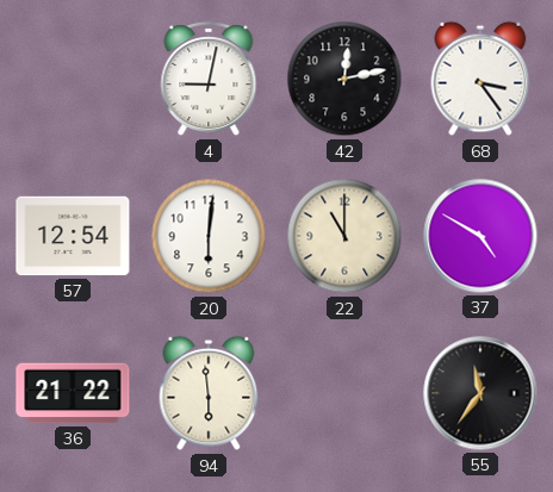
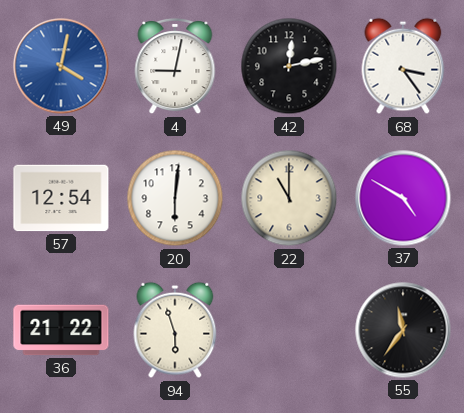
49: none -> 4:02
94: 5:59 -> 5:57
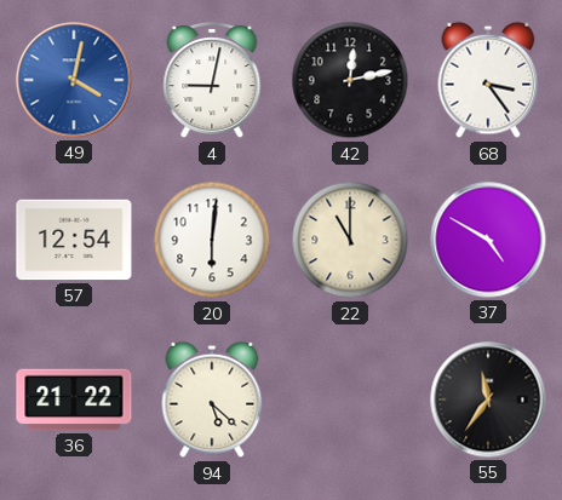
94: 5:57 -> 5:22
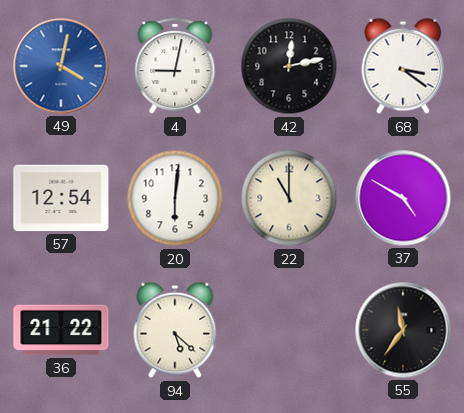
68: 3:24 -> 3:21
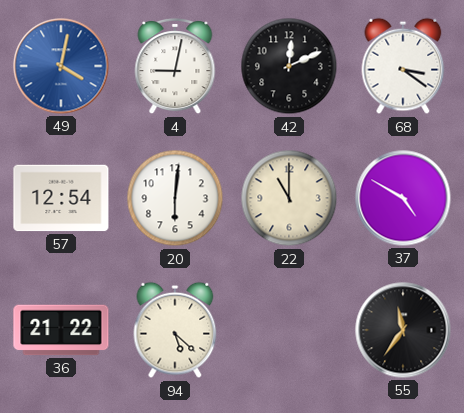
42: 12:13 -> 12:11
